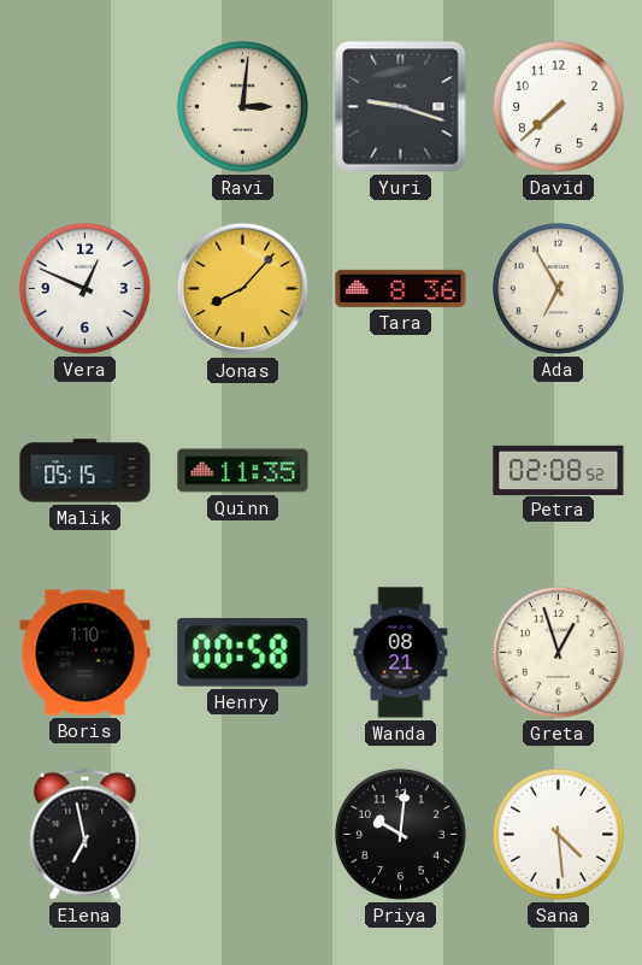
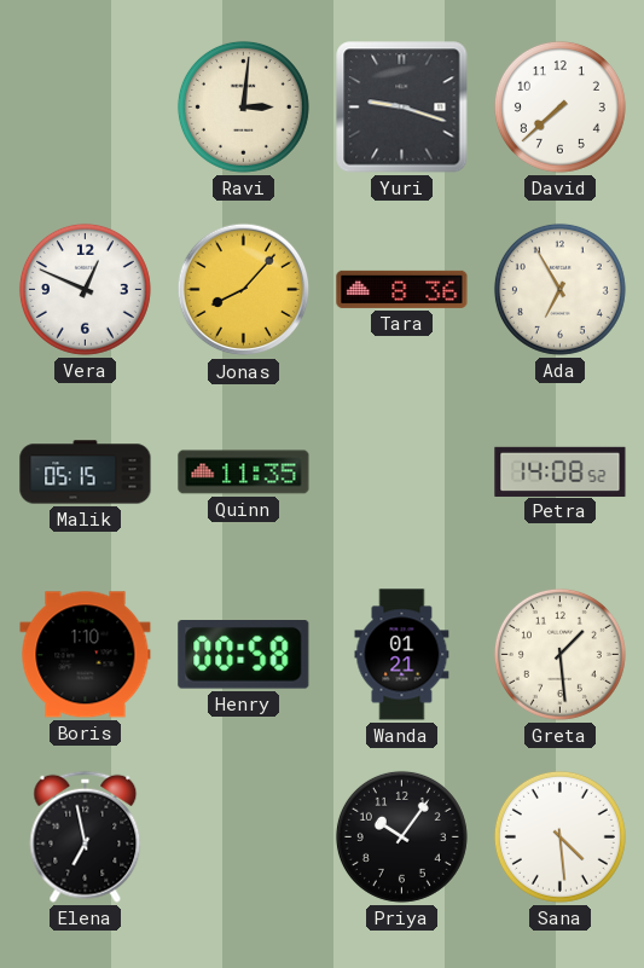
Petra: 02:08 -> 14:08
Wanda: 08:21 -> 01:21
Greta: 12:57 -> 1:29
Priya: 10:01 -> 10:06
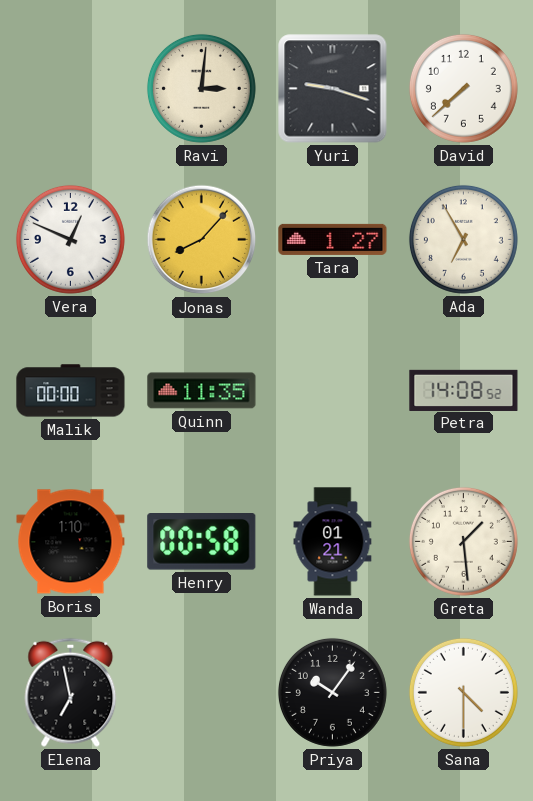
Tara: 8:36 -> 1:27
Malik: 05:15 -> 00:00
Sana: 4:29 -> 4:30
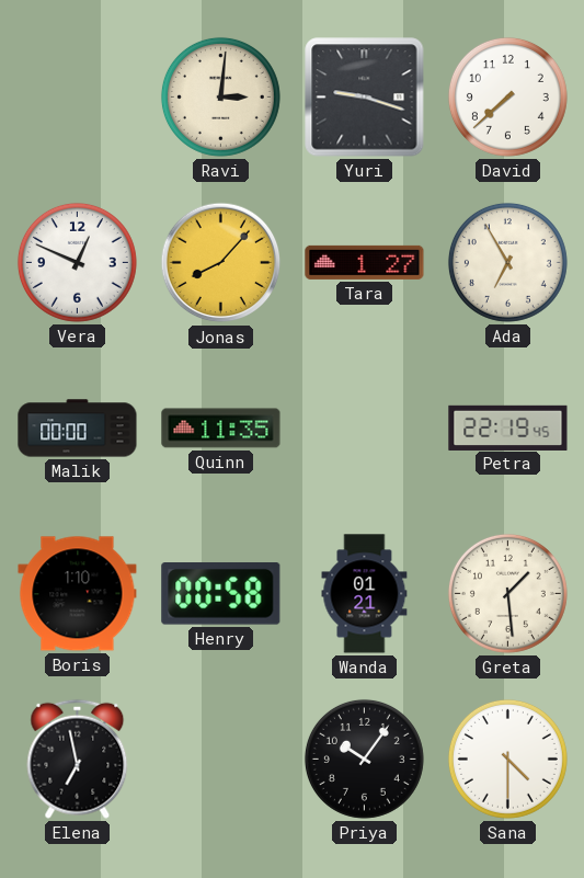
Petra: 14:08 -> 22:19
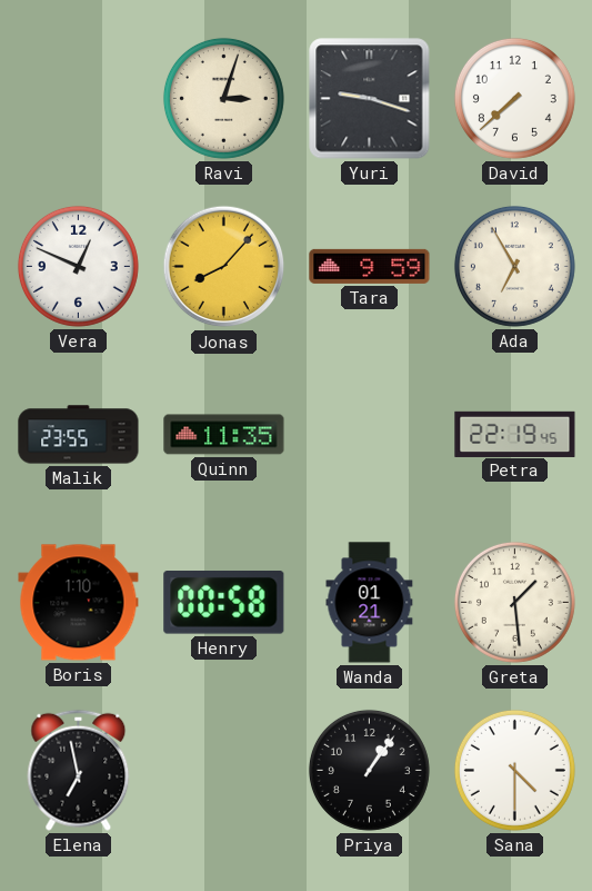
Ravi: 3:01 -> 3:03
Tara: 1:27 -> 9:59
Malik: 00:00 -> 23:55
Priya: 10:06 -> 1:06
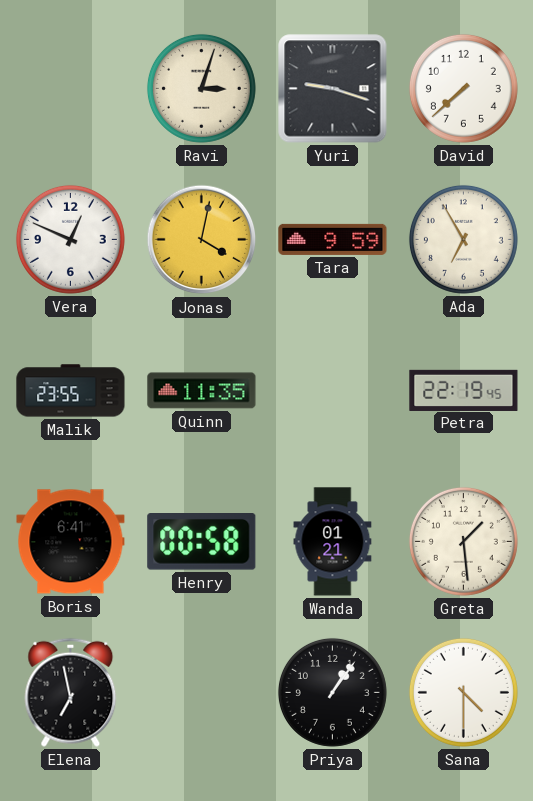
Jonas: 8:07 -> 4:02
Boris: 1:10 -> 6:41
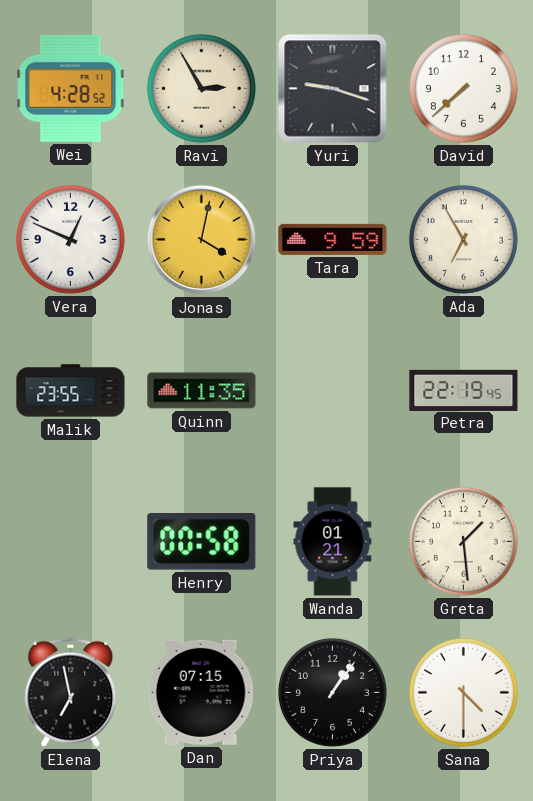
Wei: none -> 4:28
Ravi: 3:03 -> 2:55
Boris: 6:41 -> none
Dan: none -> 07:15
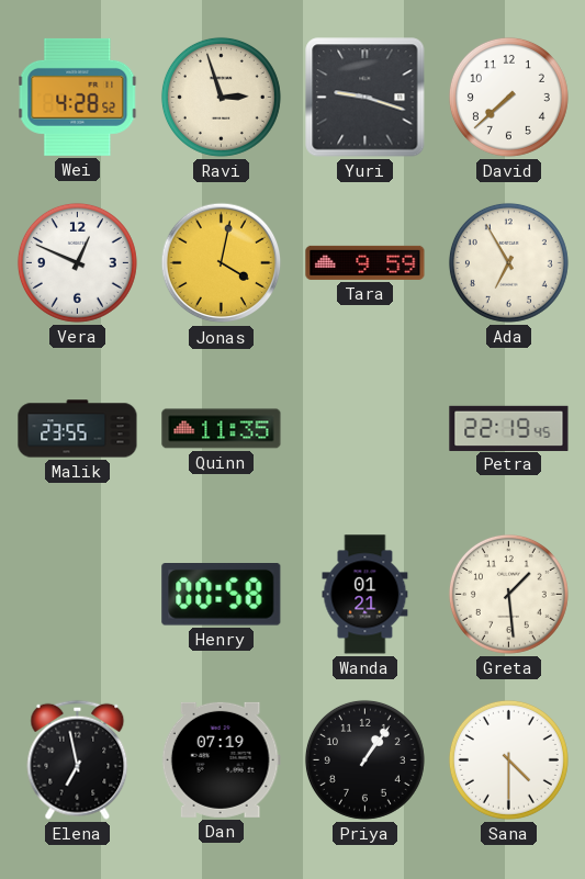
Ravi: 2:55 -> 2:57
Dan: 07:15 -> 07:19
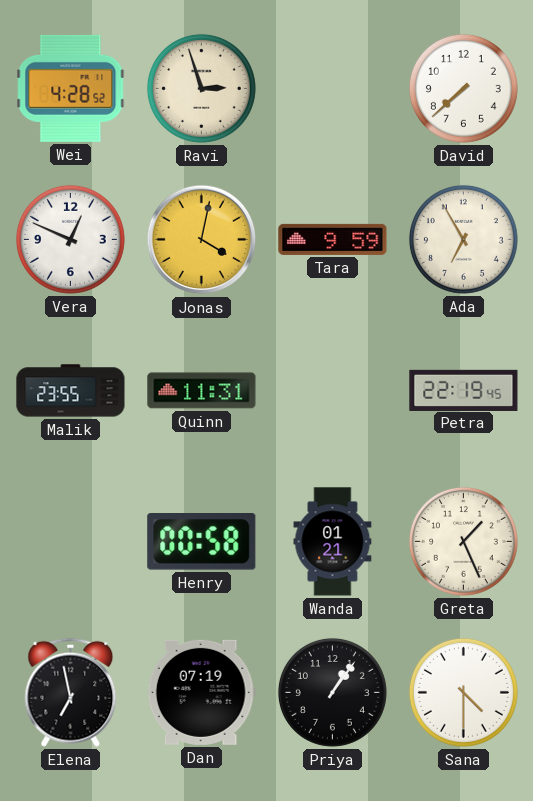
Yuri: 9:18 -> none
Quinn: 11:35 -> 11:31
Greta: 1:29 -> 1:26
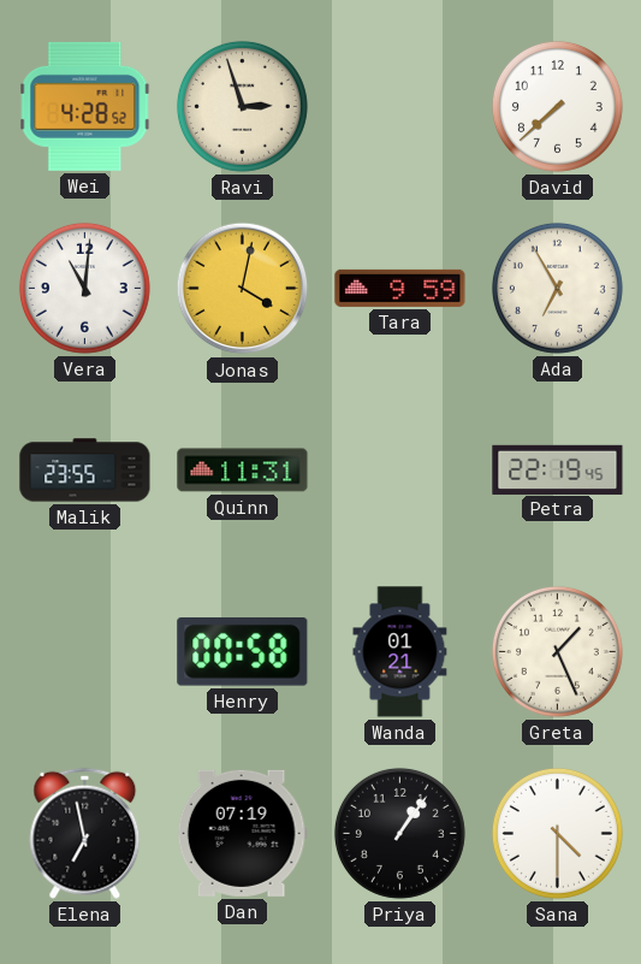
Vera: 12:49 -> 11:01
